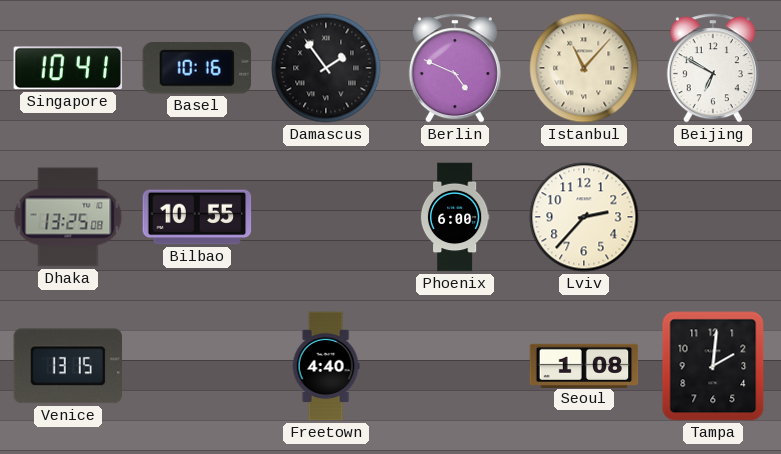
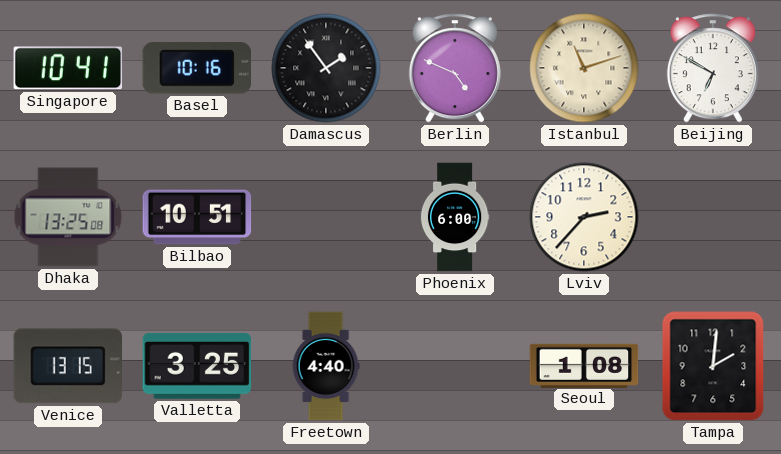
Istanbul: 11:07 -> 11:12
Bilbao: 10:55 -> 10:51
Valletta: none -> 3:25
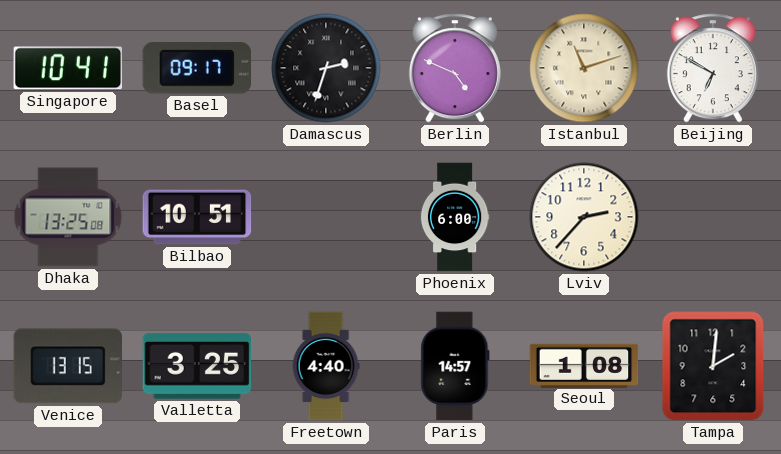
Basel: 10:16 -> 09:17
Damascus: 1:54 -> 2:33
Paris: none -> 14:57
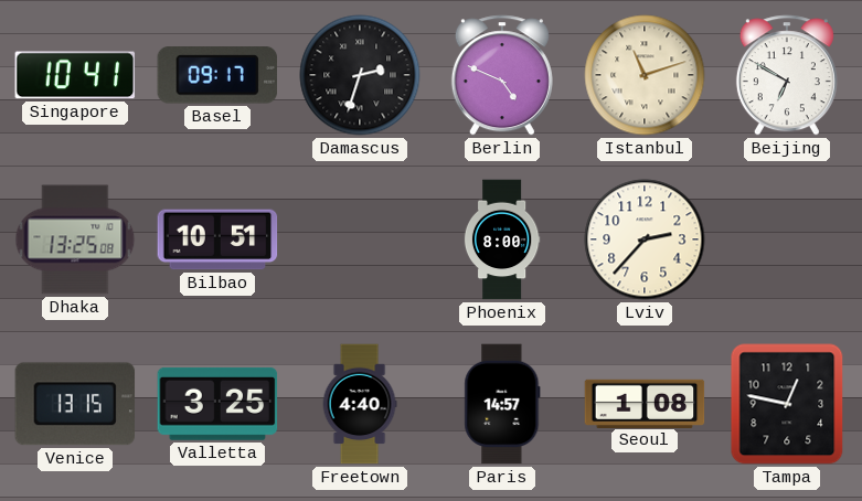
Phoenix: 6:00 -> 8:00
Tampa: 2:01 -> 12:47
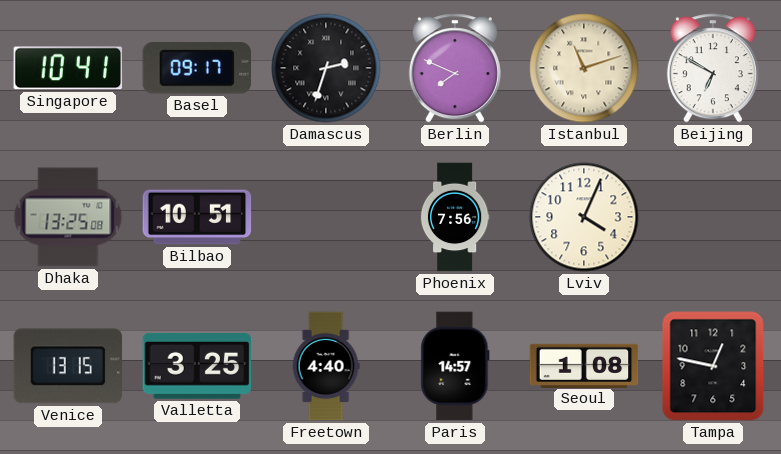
Berlin: 4:49 -> 7:49
Phoenix: 8:00 -> 7:56
Lviv: 2:37 -> 4:04
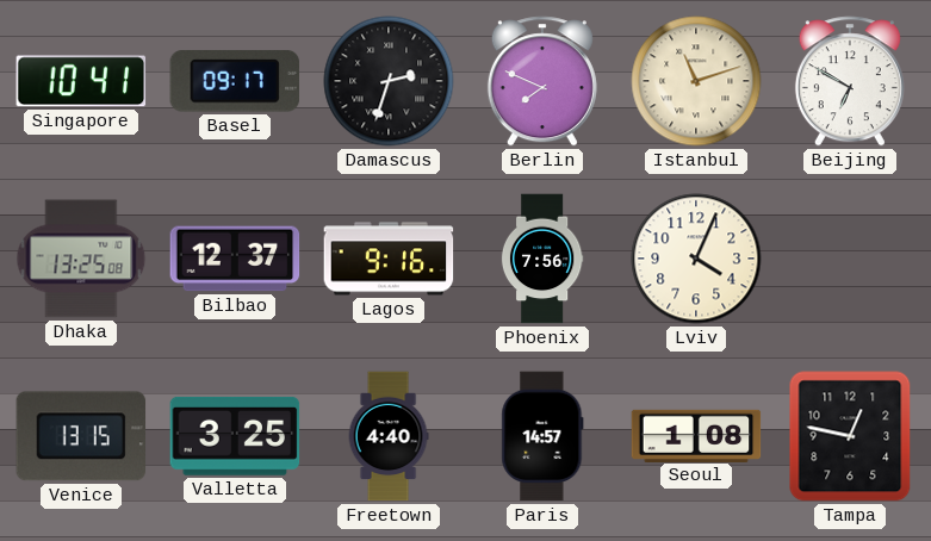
Bilbao: 10:51 -> 12:37
Lagos: none -> 9:16
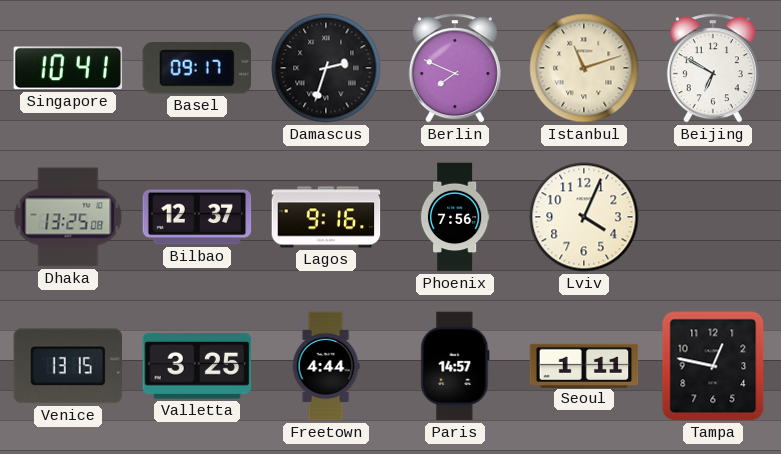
Freetown: 4:40 -> 4:44
Seoul: 1:08 -> 1:11
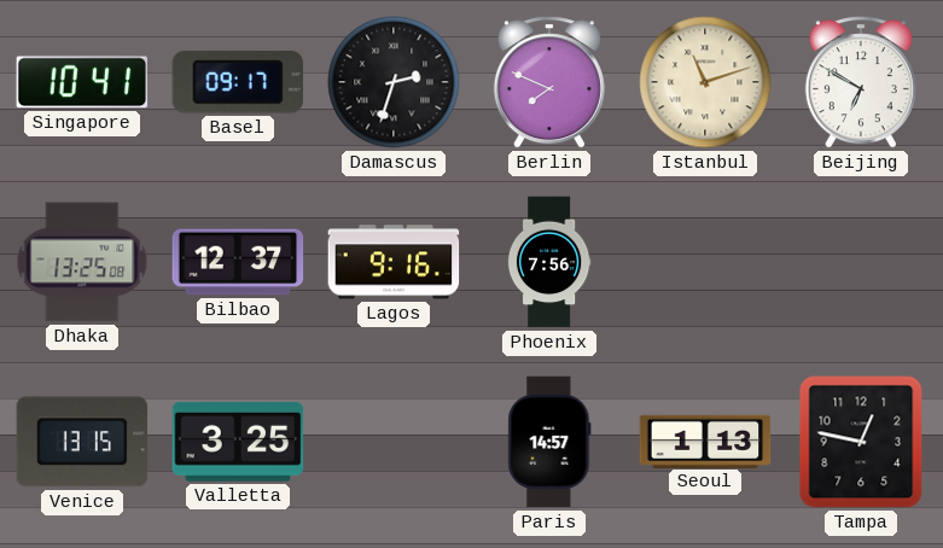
Lviv: 4:04 -> none
Freetown: 4:44 -> none
Seoul: 1:11 -> 1:13
